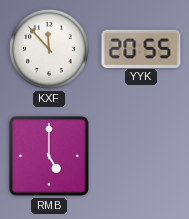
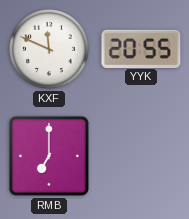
KXF: 11:53 -> 11:49
RMB: 5:00 -> 7:00
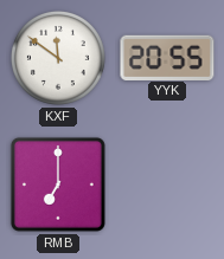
KXF: 11:49 -> 11:51
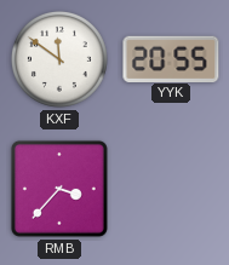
RMB: 7:00 -> 3:37
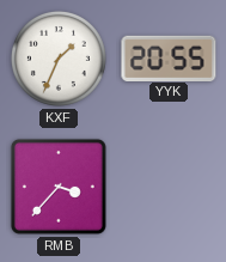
KXF: 11:51 -> 1:34
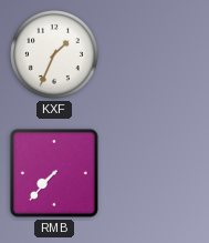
YYK: 20:55 -> none
RMB: 3:37 -> 7:37
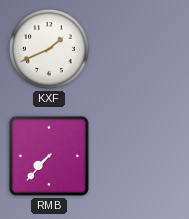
KXF: 1:34 -> 1:41
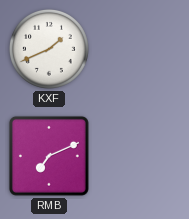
RMB: 7:37 -> 7:11
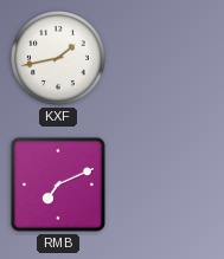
KXF: 1:41 -> 1:43
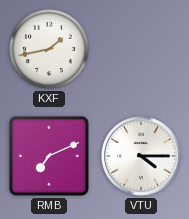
VTU: none -> 4:15
